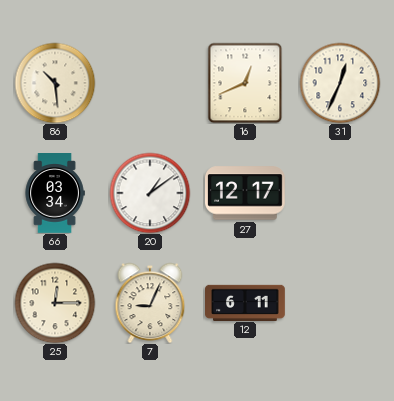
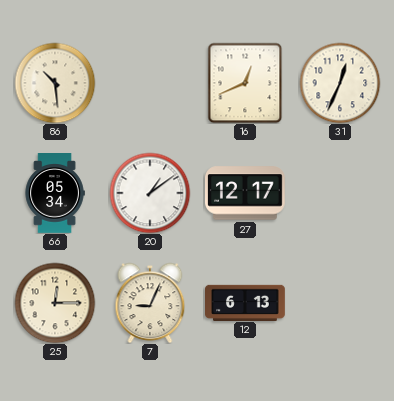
66: 03:34 -> 05:34
12: 6:11 -> 6:13
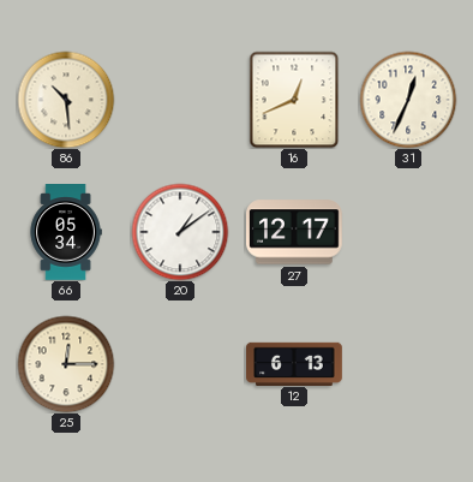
7: 9:04 -> none
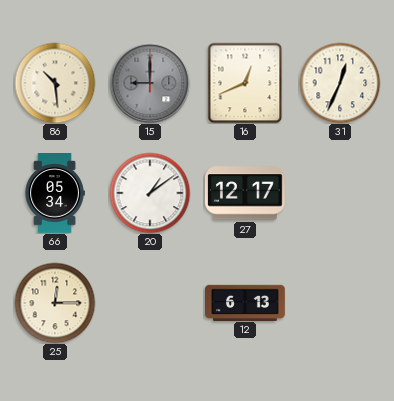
15: none -> 9:00
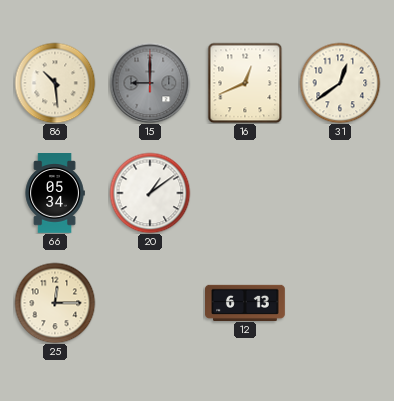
31: 12:34 -> 12:39
27: 12:17 -> none
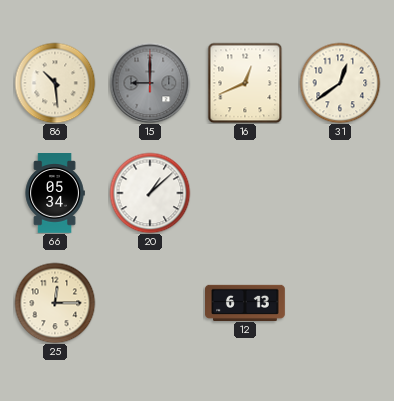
20: 1:09 -> 1:08
